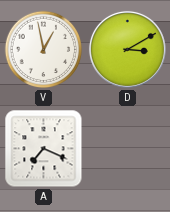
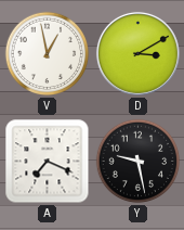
Y: none -> 9:28
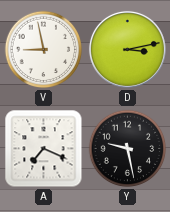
V: 12:58 -> 8:58
D: 3:10 -> 3:13
